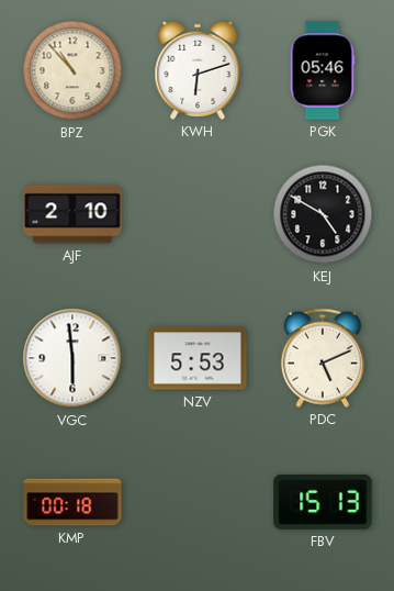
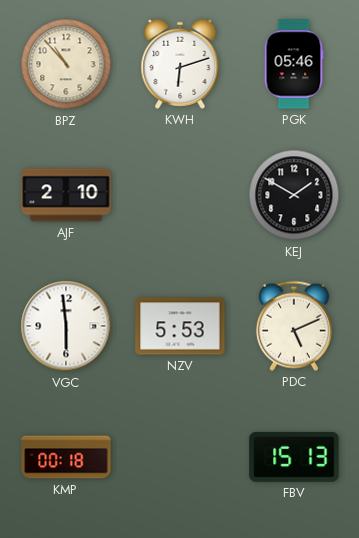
KEJ: 4:50 -> 1:50
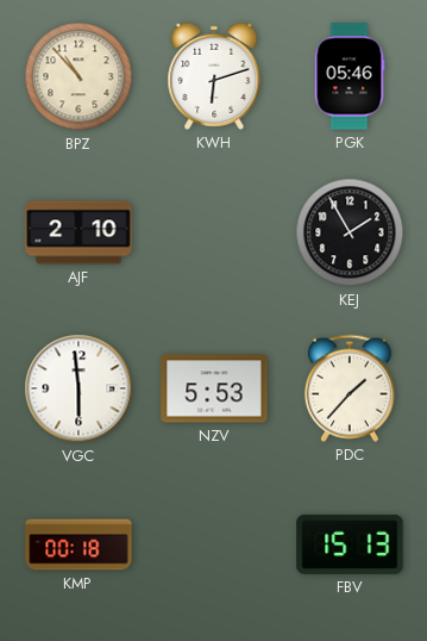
KEJ: 1:50 -> 1:55
PDC: 5:11 -> 1:37
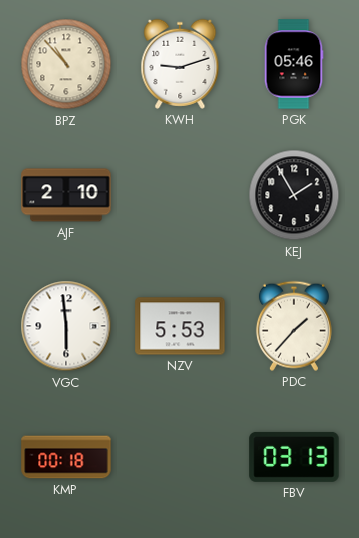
KWH: 6:12 -> 9:12
FBV: 15:13 -> 03:13
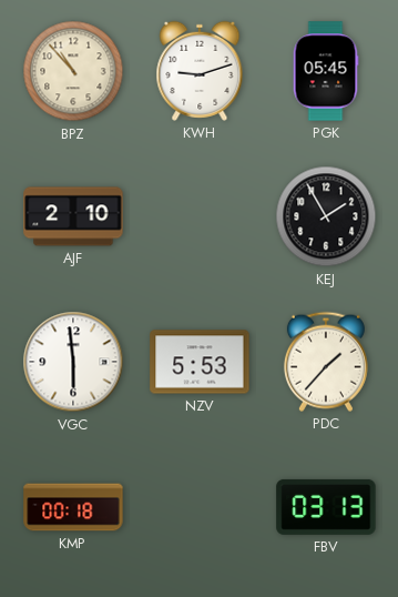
PGK: 05:46 -> 05:45
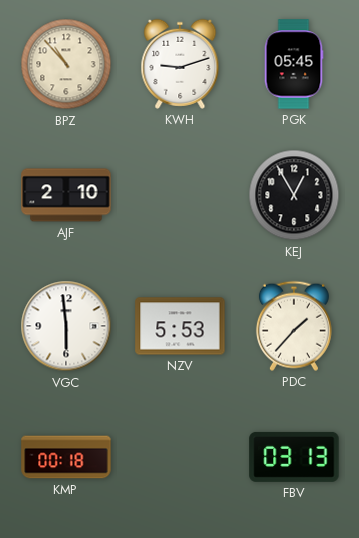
KEJ: 1:55 -> 12:55
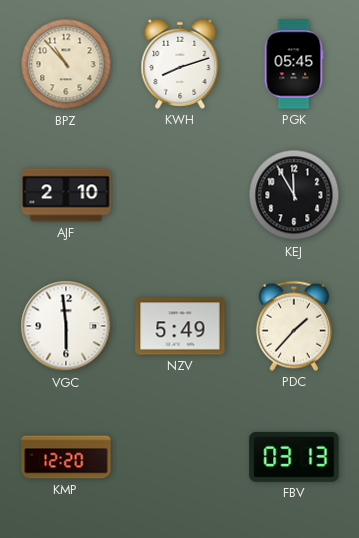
KWH: 9:12 -> 8:12
KEJ: 12:55 -> 11:55
NZV: 5:53 -> 5:49
KMP: 00:18 -> 12:20
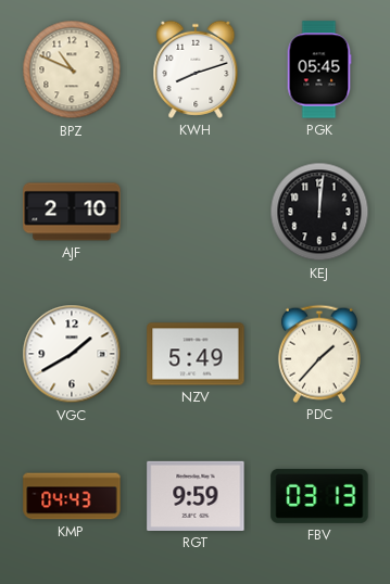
BPZ: 10:53 -> 10:49
KEJ: 11:55 -> 12:01
VGC: 5:59 -> 1:40
KMP: 12:20 -> 04:43
RGT: none -> 9:59
